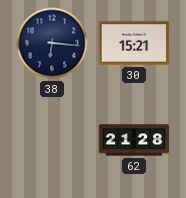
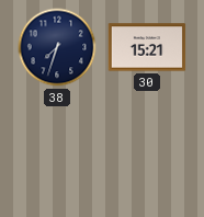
38: 6:16 -> 7:33
62: 21:28 -> none
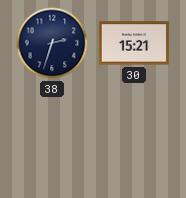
38: 7:33 -> 2:33
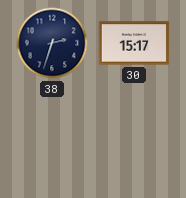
30: 15:21 -> 15:17
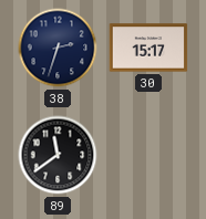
89: none -> 11:39
